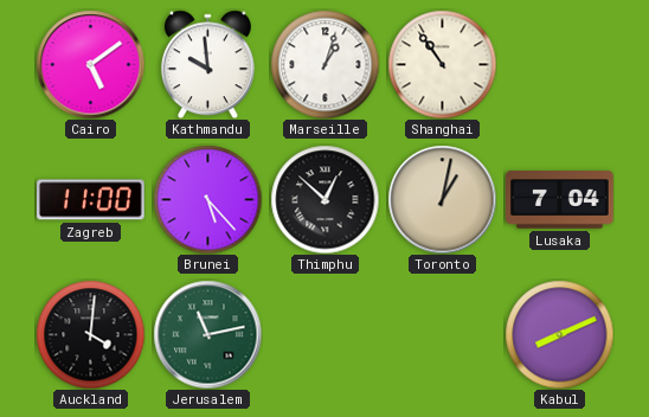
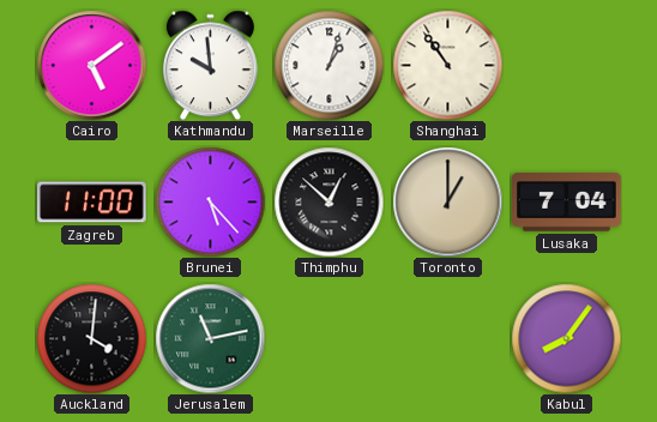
Toronto: 1:02 -> 1:00
Kabul: 8:11 -> 8:06
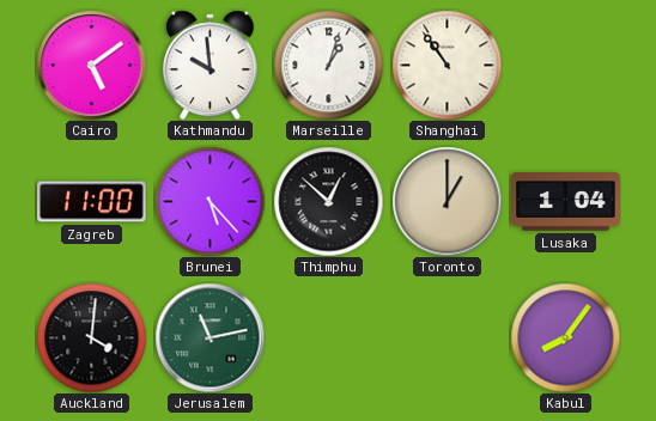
Lusaka: 7:04 -> 1:04
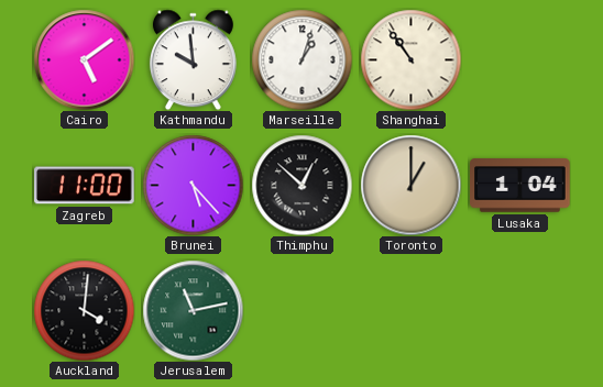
Kabul: 8:06 -> none
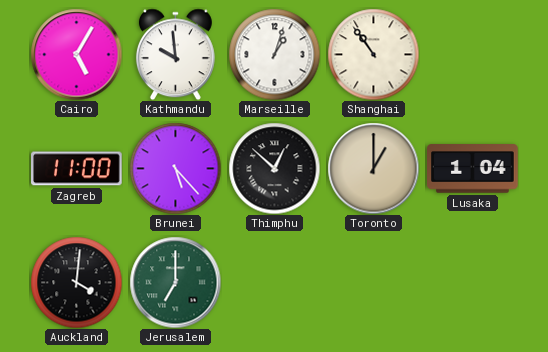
Cairo: 5:09 -> 5:05
Jerusalem: 11:13 -> 7:00
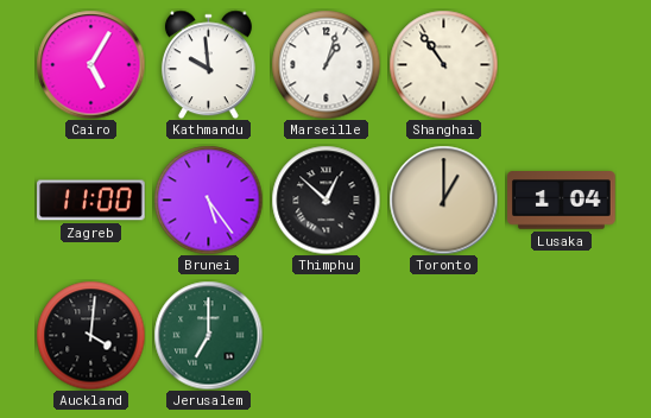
Brunei: 5:23 -> 5:24
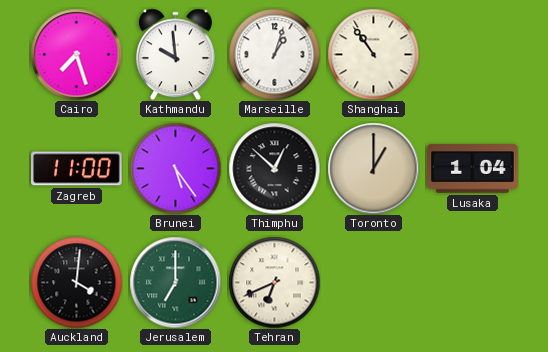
Cairo: 5:05 -> 7:27
Tehran: none -> 6:41
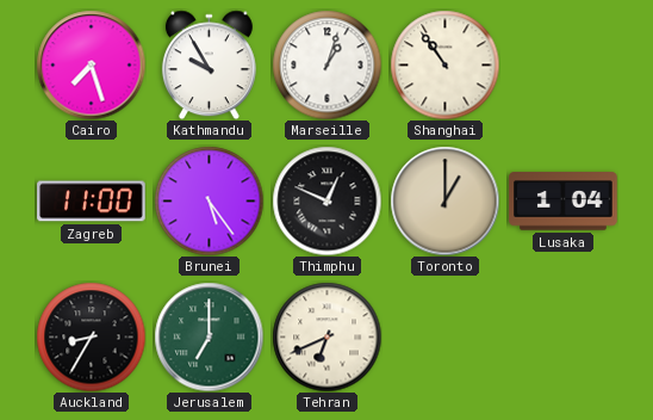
Kathmandu: 9:59 -> 9:55
Thimphu: 12:52 -> 12:49
Auckland: 4:01 -> 8:35
